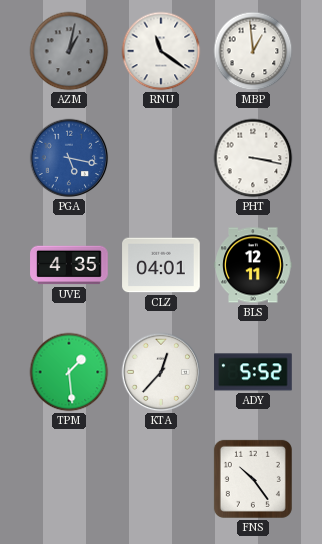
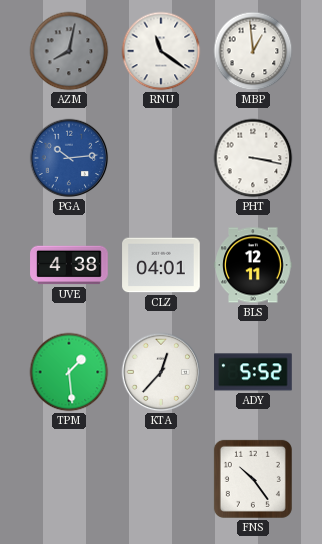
AZM: 1:02 -> 8:02
PGA: 5:17 -> 10:14
UVE: 4:35 -> 4:38
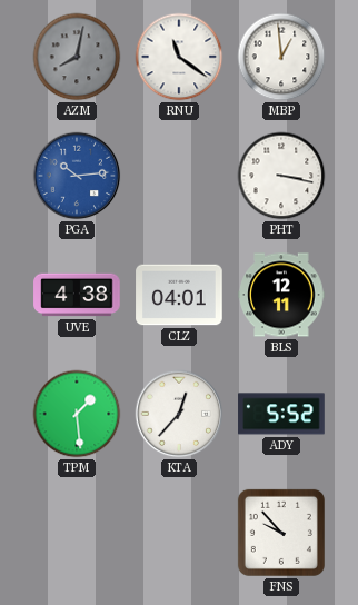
FNS: 10:24 -> 9:53
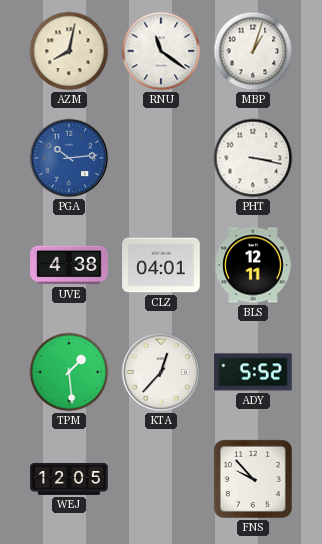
AZM dial: grey -> cream
MBP: 12:59 -> 1:03
WEJ: none -> 12:05
